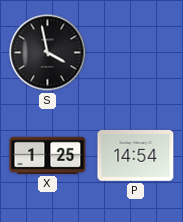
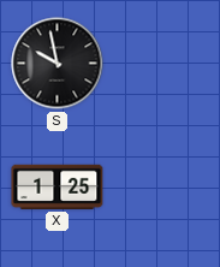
S: 3:58 -> 9:58
P: 14:54 -> none
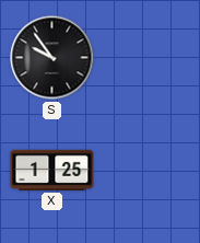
S: 9:58 -> 9:54
